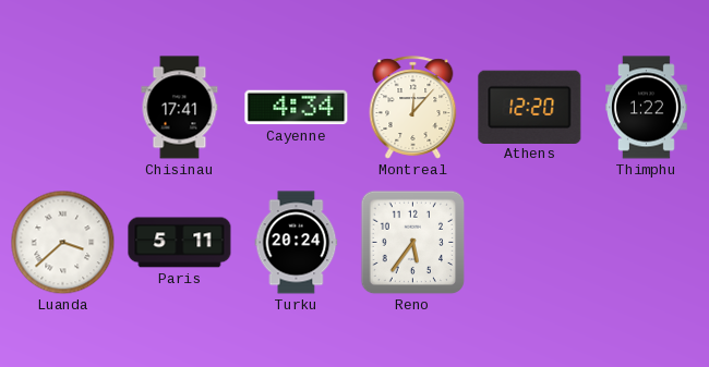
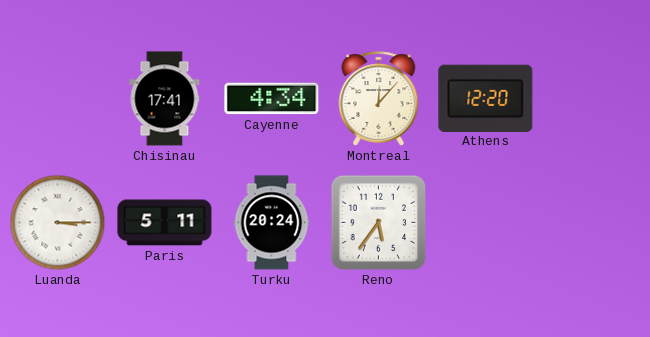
Thimphu: 1:22 -> none
Luanda: 3:38 -> 3:15
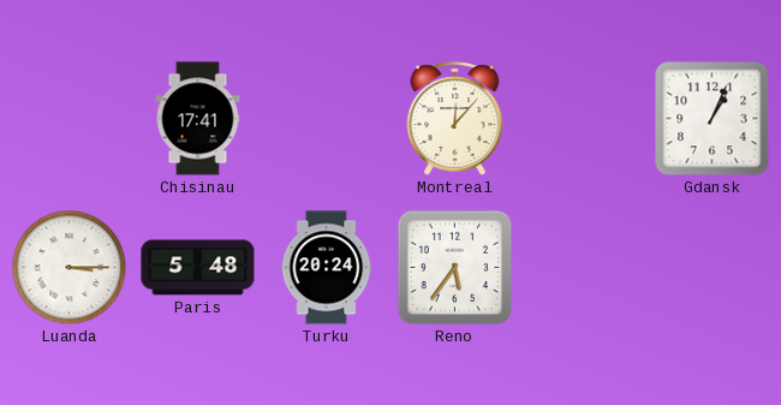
Cayenne: 4:34 -> none
Athens: 12:20 -> none
Gdansk: none -> 1:04
Paris: 5:11 -> 5:48
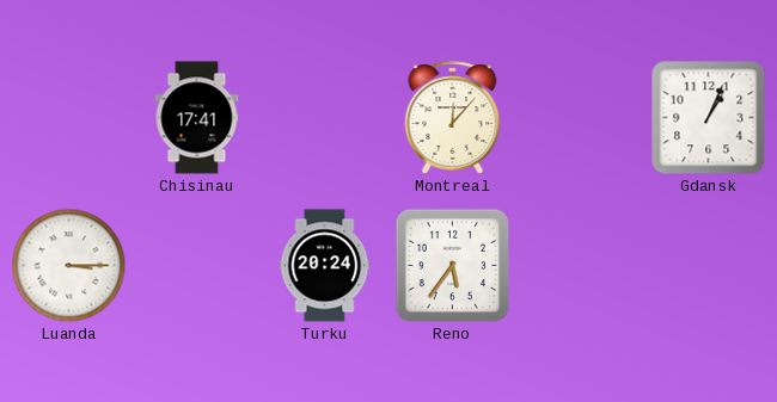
Paris: 5:48 -> none
